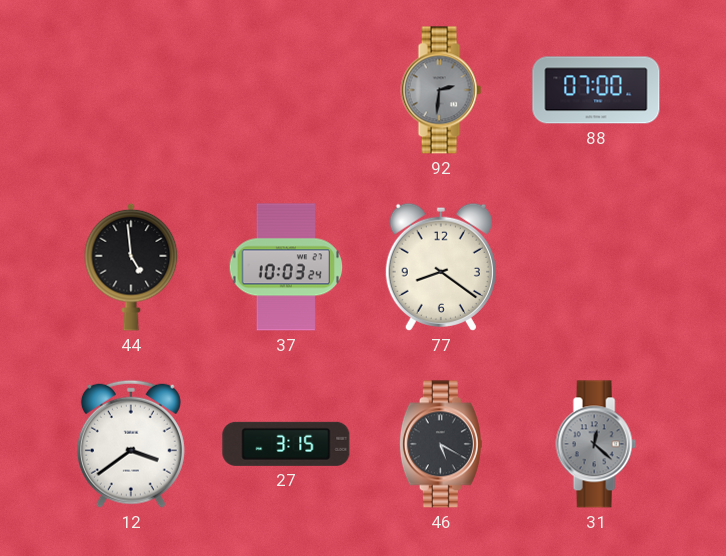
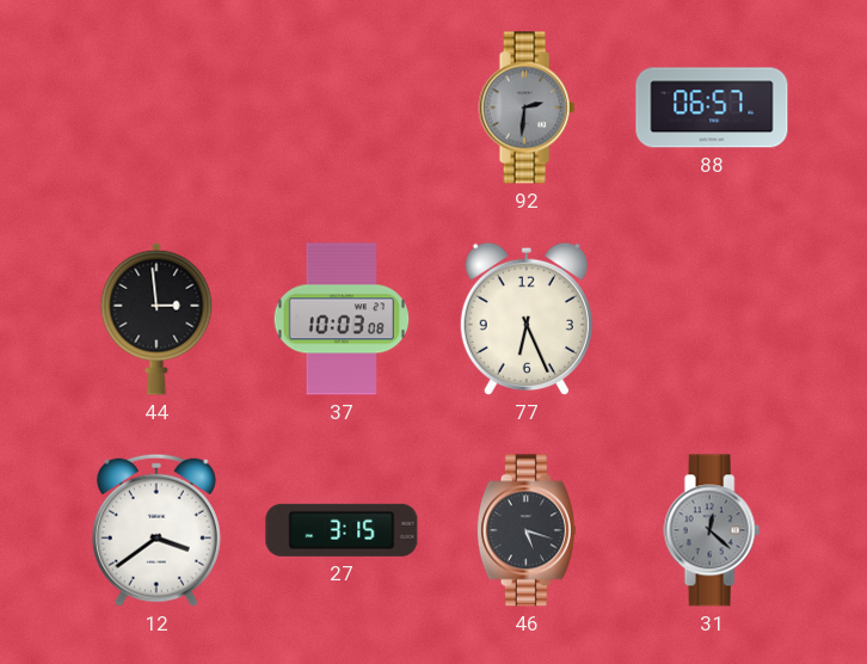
88: 07:00 -> 06:57
44: 4:59 -> 2:59
37: 10:03:24 -> 10:03:08
77: 8:21 -> 6:26
46: 5:20 -> 5:18
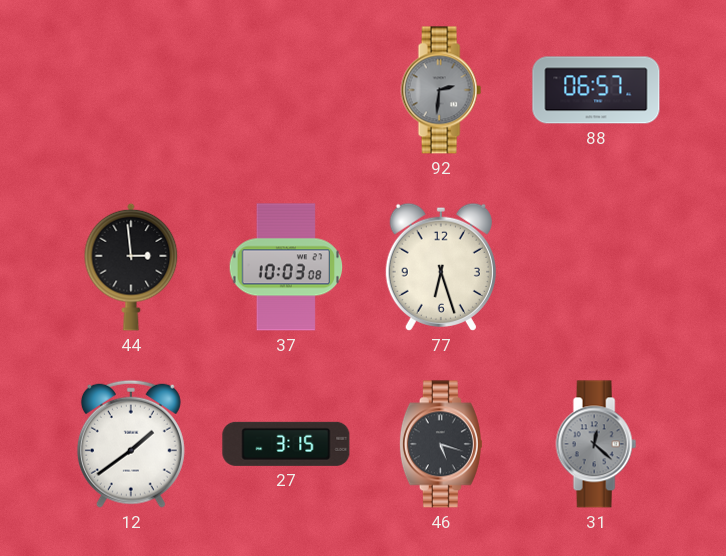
77: 6:26 -> 6:27
12: 3:39 -> 1:39
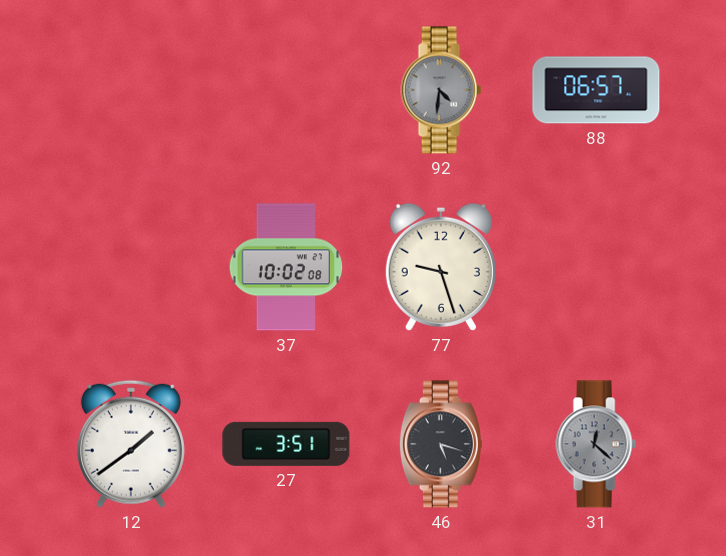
92: 2:31 -> 4:31
44: 2:59 -> none
37: 10:03 -> 10:02
77: 6:27 -> 9:27
27: 3:15 -> 3:51
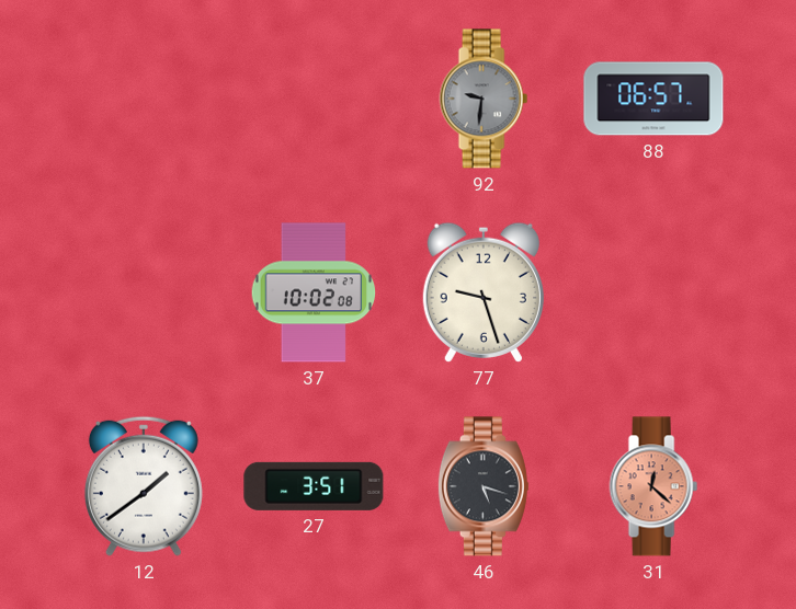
92: 4:31 -> 9:31
31 dial: grey -> salmon
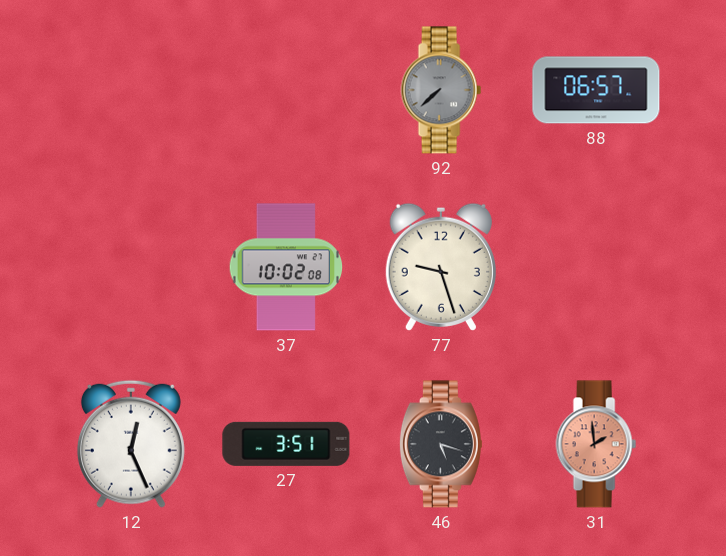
92: 9:31 -> 7:38
12: 1:39 -> 12:26
31: 12:22 -> 1:59
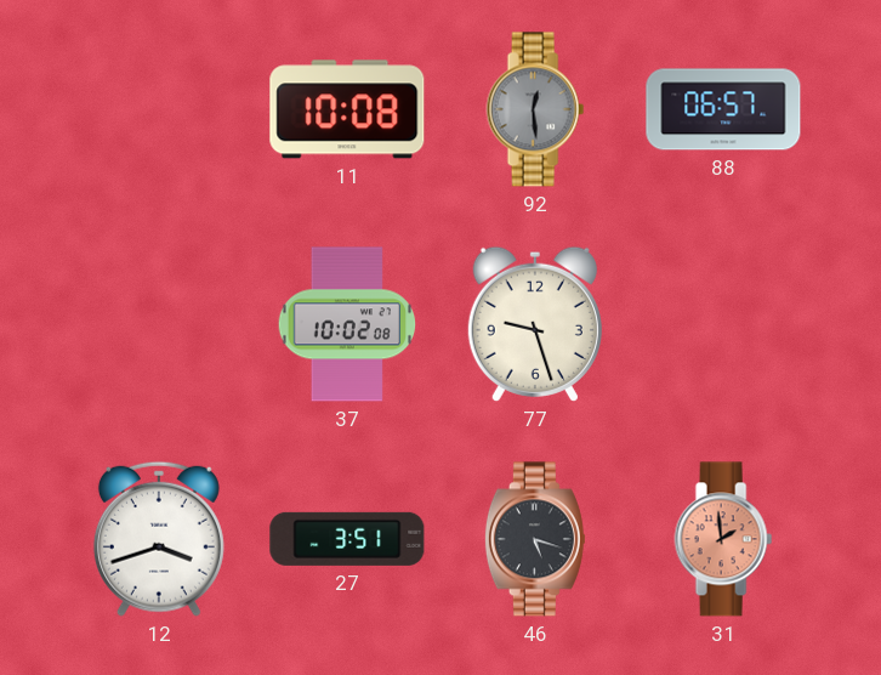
11: none -> 10:08
92: 7:38 -> 12:29
12: 12:26 -> 3:42
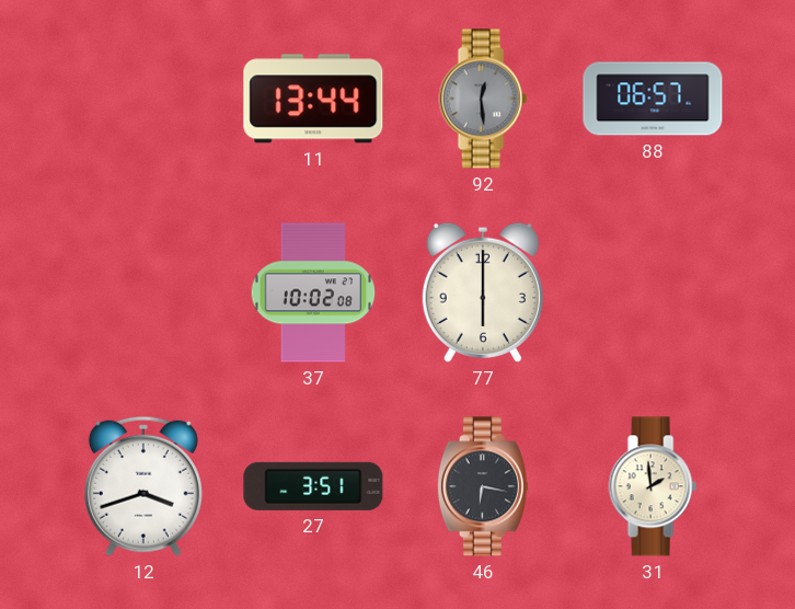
11: 10:08 -> 13:44
77: 9:27 -> 6:00
46: 5:18 -> 6:17
31 dial: salmon -> cream
